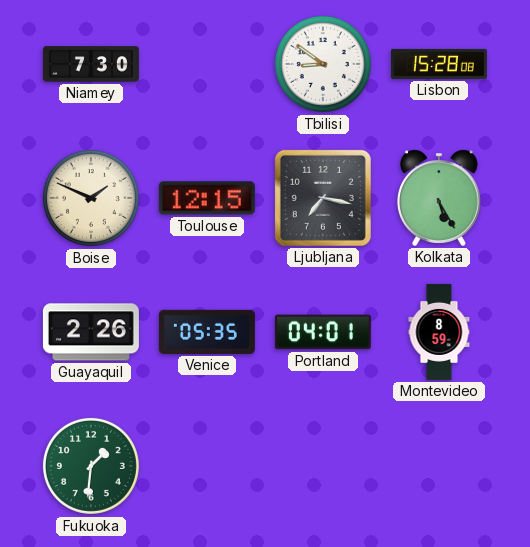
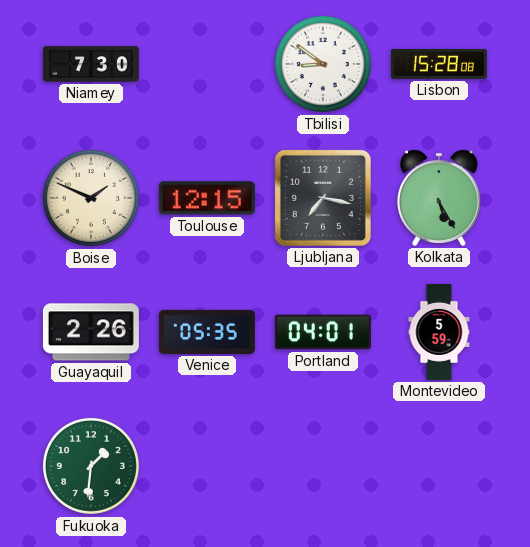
Montevideo: 8:59 -> 5:59
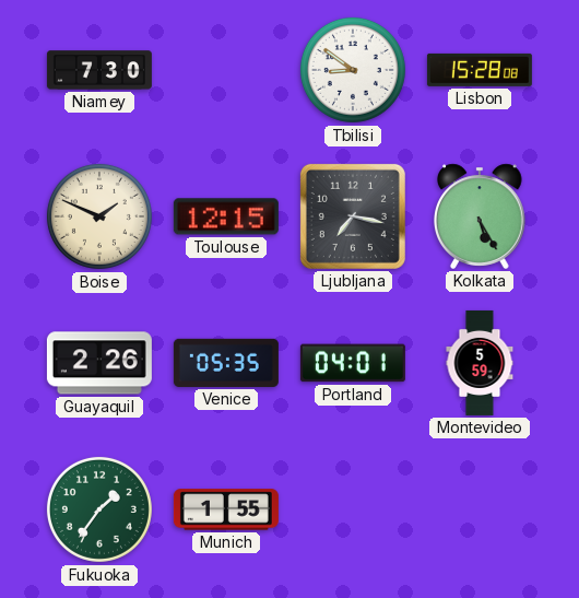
Fukuoka: 1:31 -> 1:36
Munich: none -> 1:55
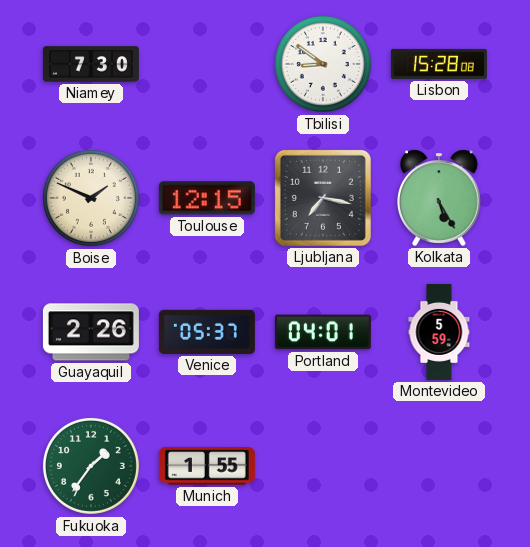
Venice: 05:35 -> 05:37
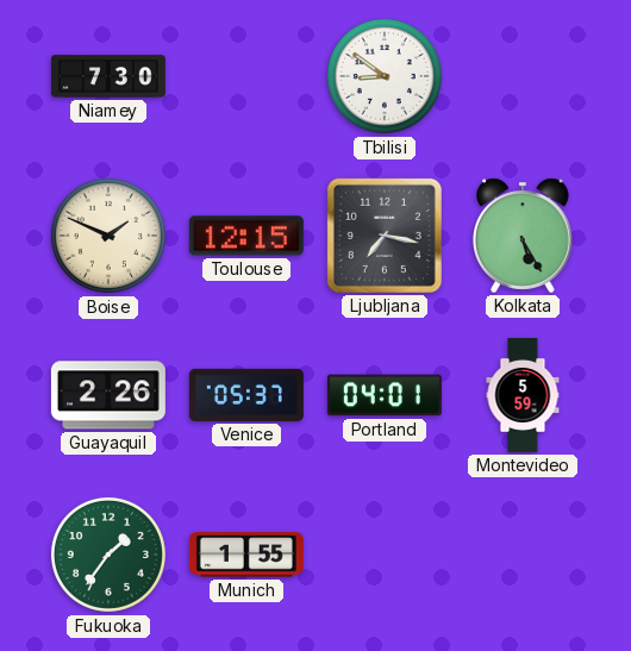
Lisbon: 15:28 -> none
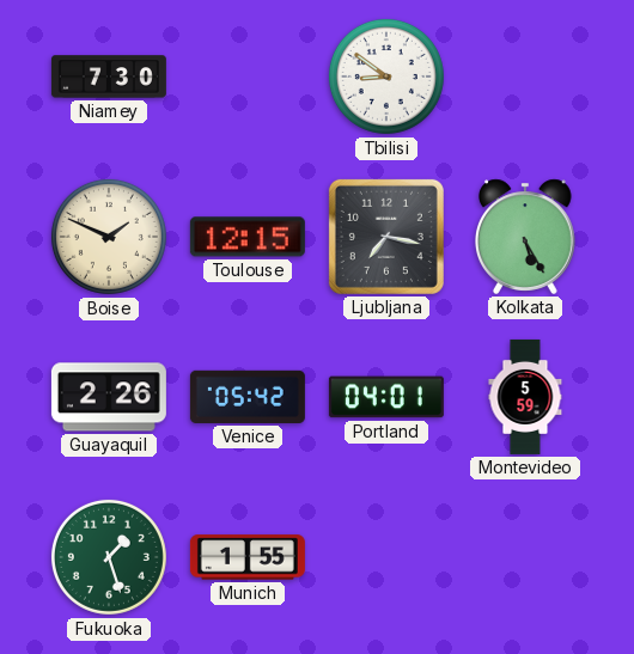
Venice: 05:37 -> 05:42
Fukuoka: 1:36 -> 1:27
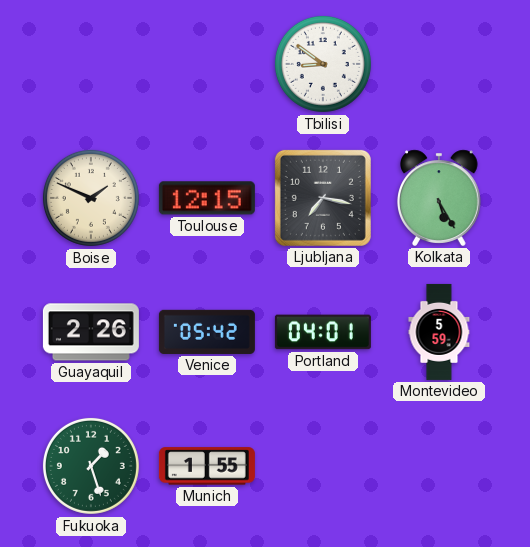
Niamey: 7:30 -> none
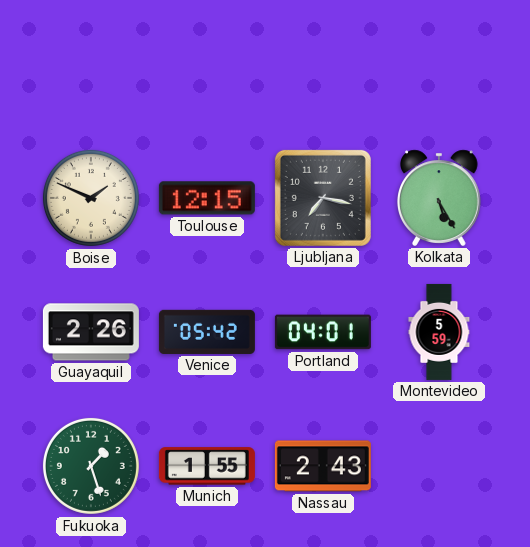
Tbilisi: 8:51 -> none
Nassau: none -> 2:43
